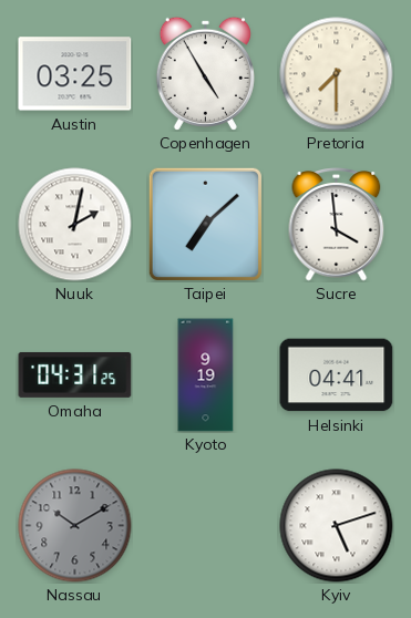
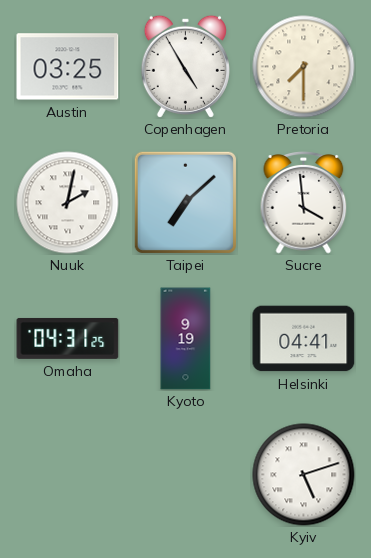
Nassau: 10:10 -> none
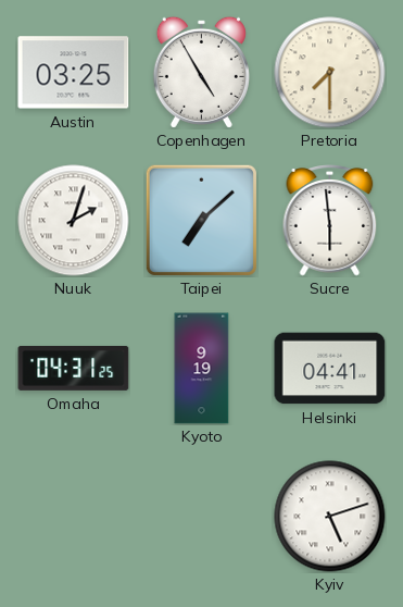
Nuuk: 2:02 -> 2:03
Sucre: 3:59 -> 5:59
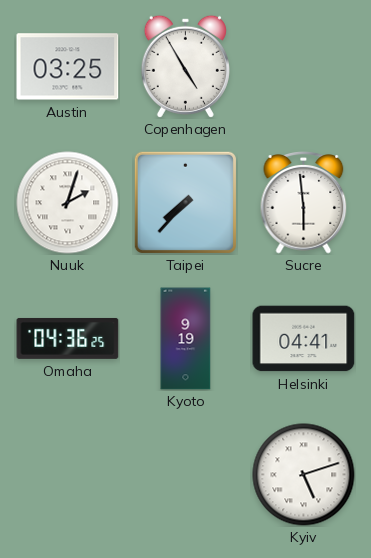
Pretoria: 7:30 -> none
Taipei: 7:08 -> 7:37
Omaha: 04:31 -> 04:36
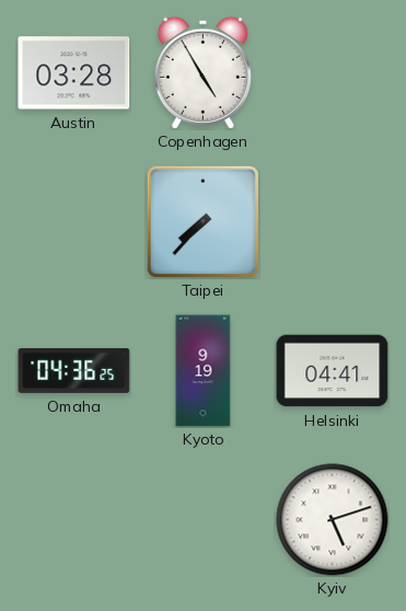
Austin: 03:25 -> 03:28
Nuuk: 2:03 -> none
Sucre: 5:59 -> none
